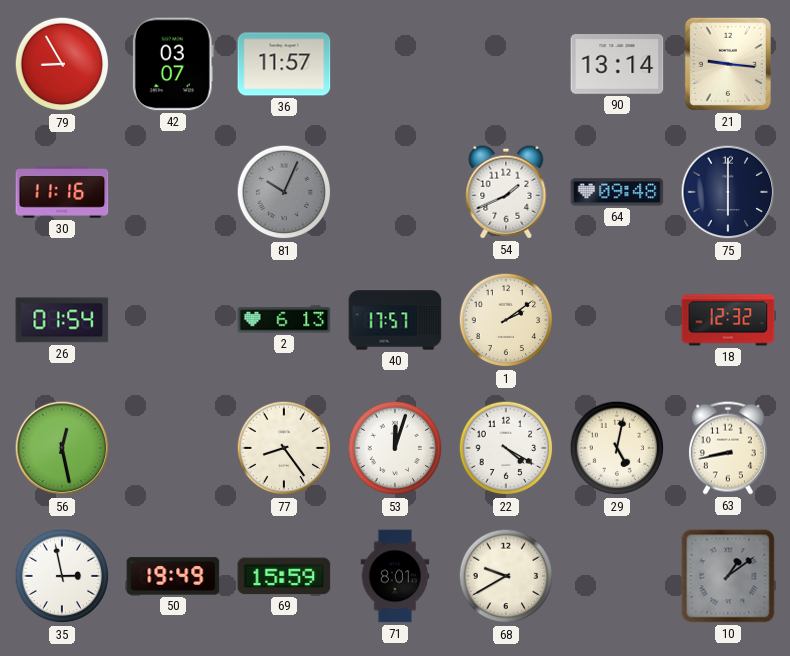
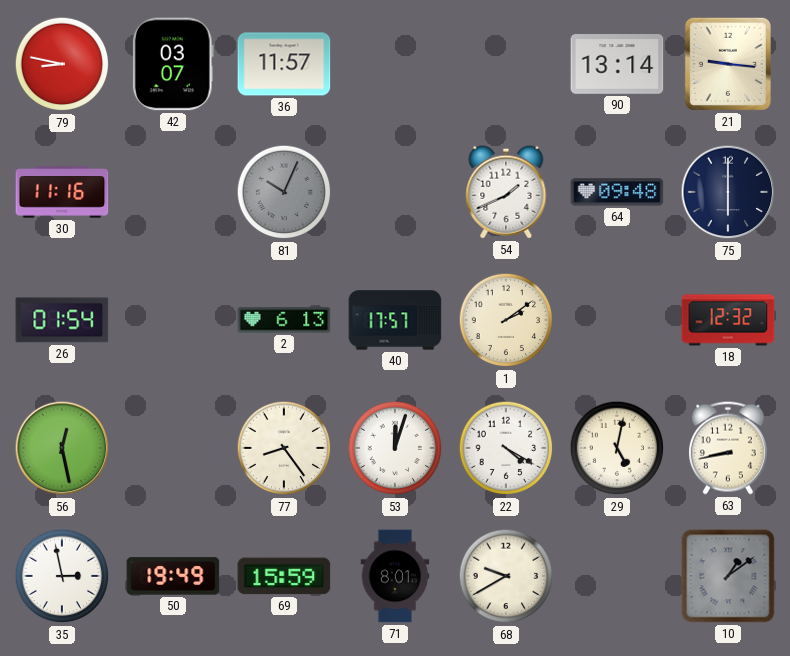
79: 8:55 -> 8:47
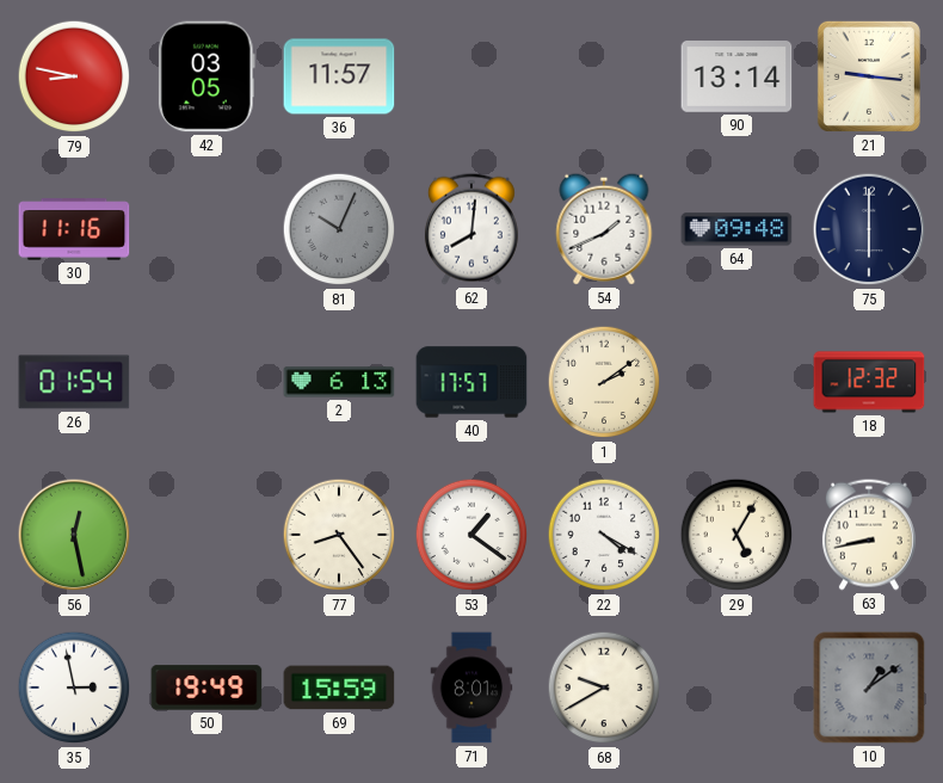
42: 03:07 -> 03:05
62: none -> 8:01
53: 12:03 -> 1:21
29: 5:02 -> 5:05
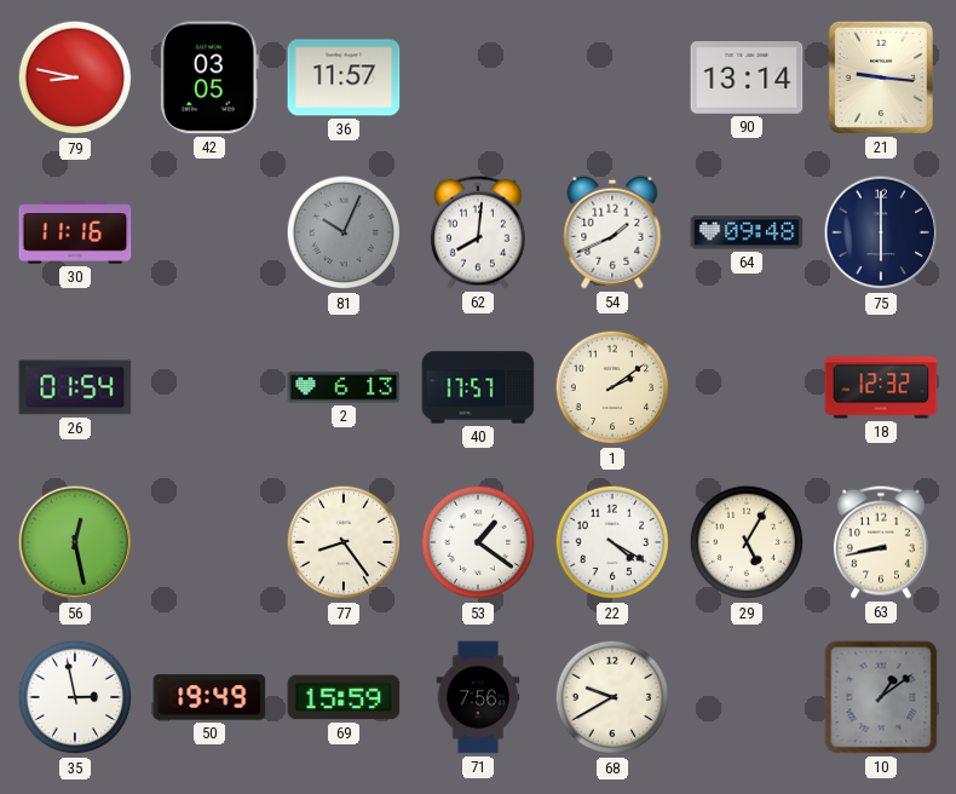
71: 8:01 -> 7:56
